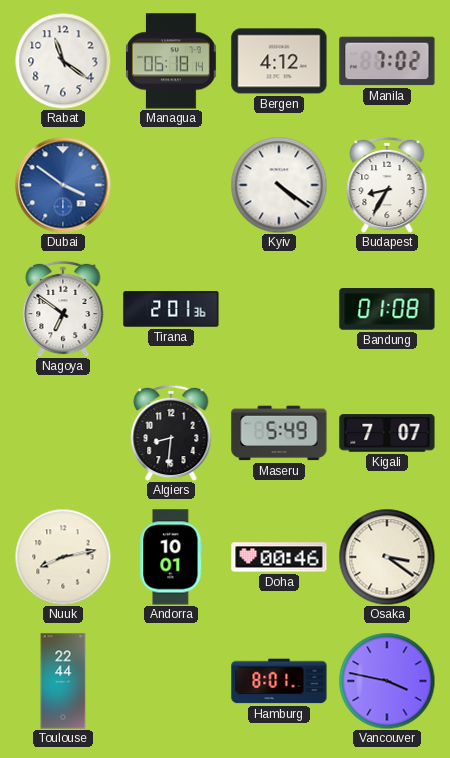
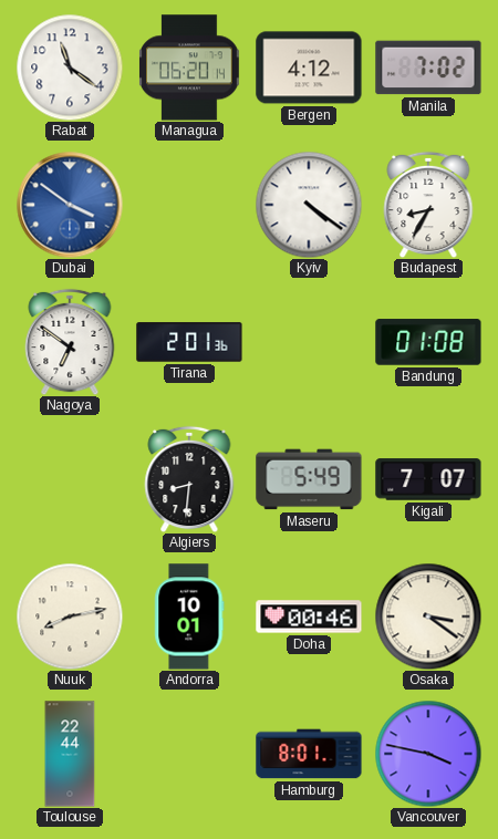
Managua: 06:18 -> 06:20
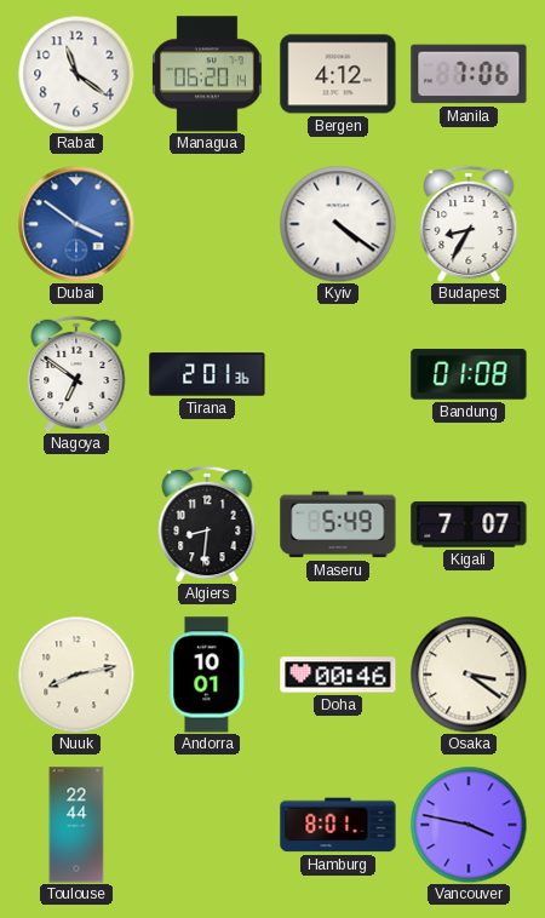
Manila: 7:02 -> 7:06
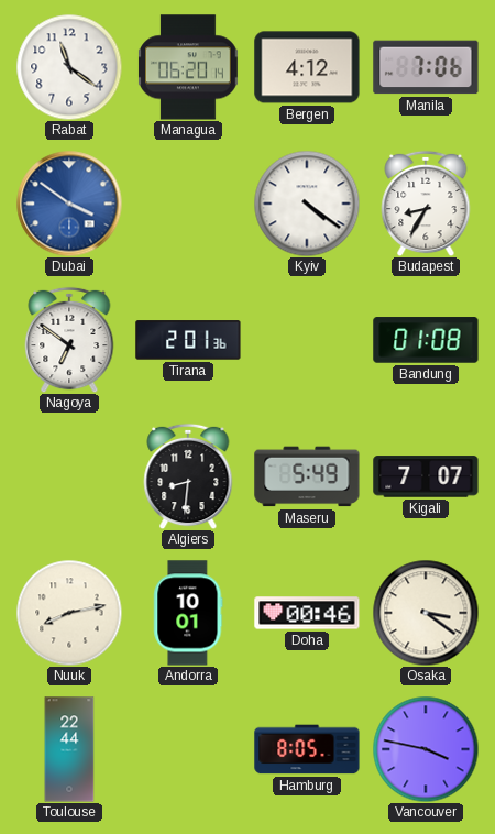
Hamburg: 8:01 -> 8:05
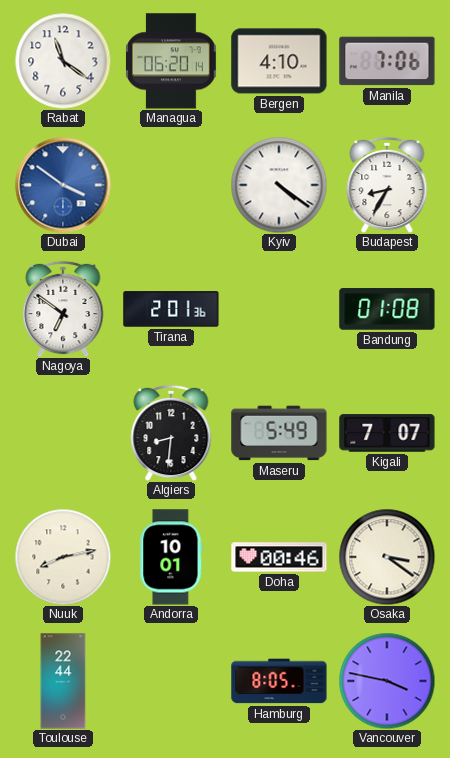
Bergen: 4:12 -> 4:10
